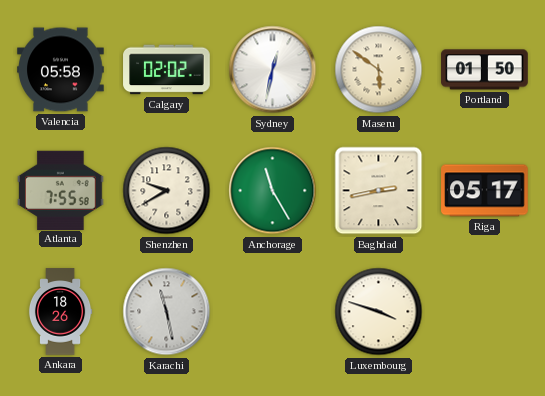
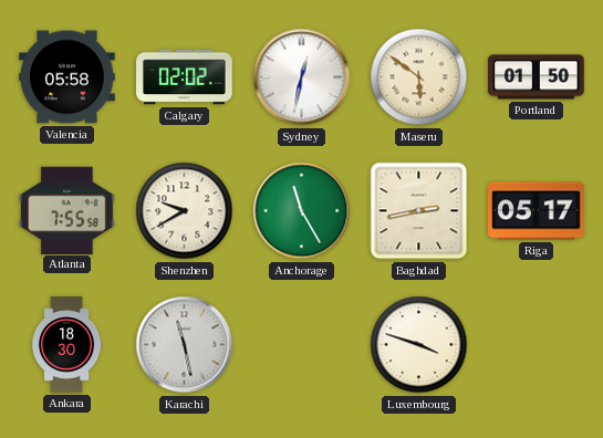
Ankara: 18:26 -> 18:30
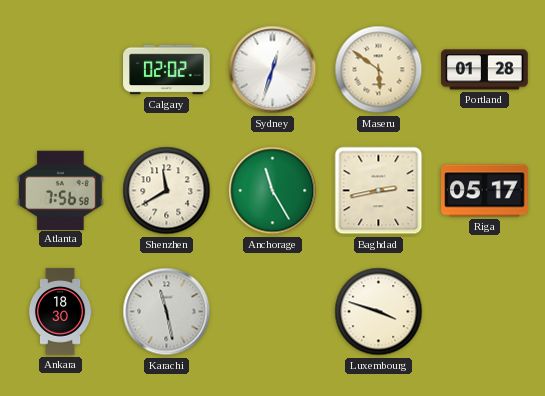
Valencia: 05:58 -> none
Sydney: 12:32 -> 12:33
Portland: 01:50 -> 01:28
Atlanta: 7:55 -> 7:56
Shenzhen: 9:40 -> 11:40
